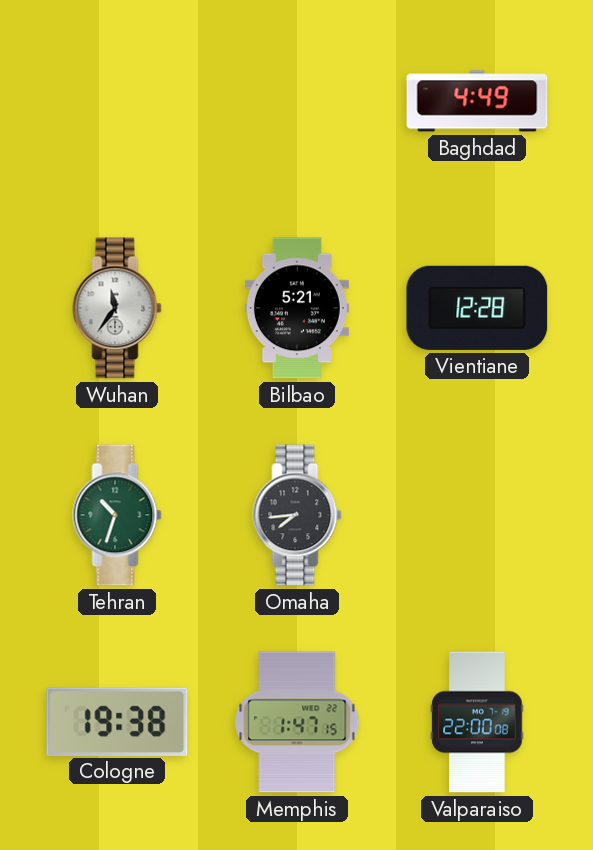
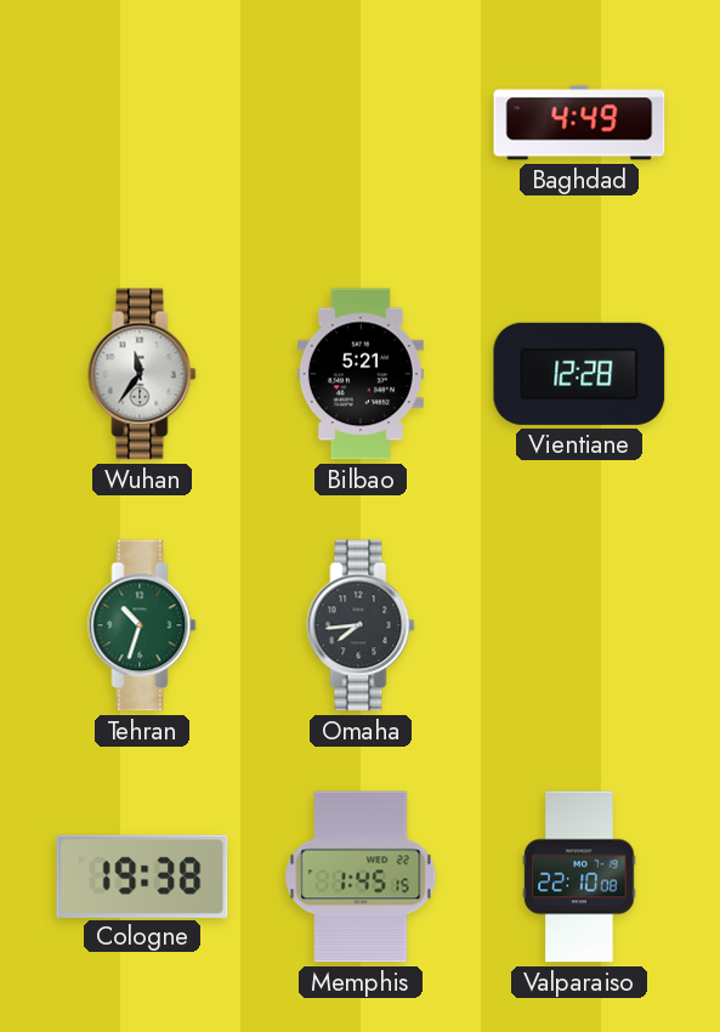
Memphis: 1:47 -> 1:45
Valparaiso: 22:00 -> 22:10
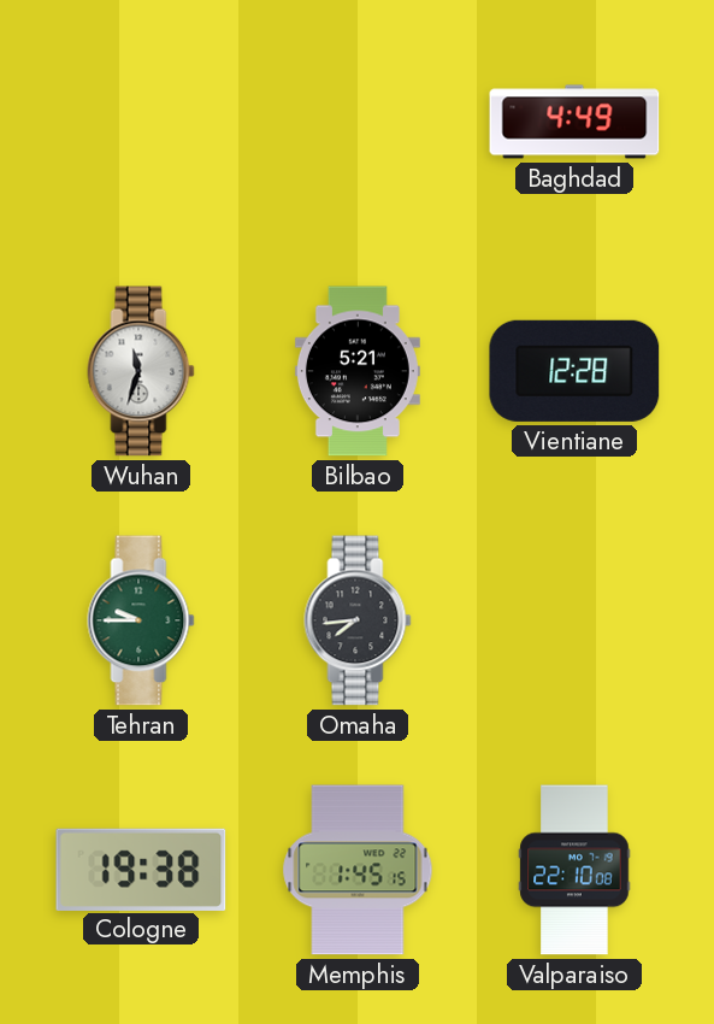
Wuhan: 11:36 -> 11:33
Tehran: 10:33 -> 9:45
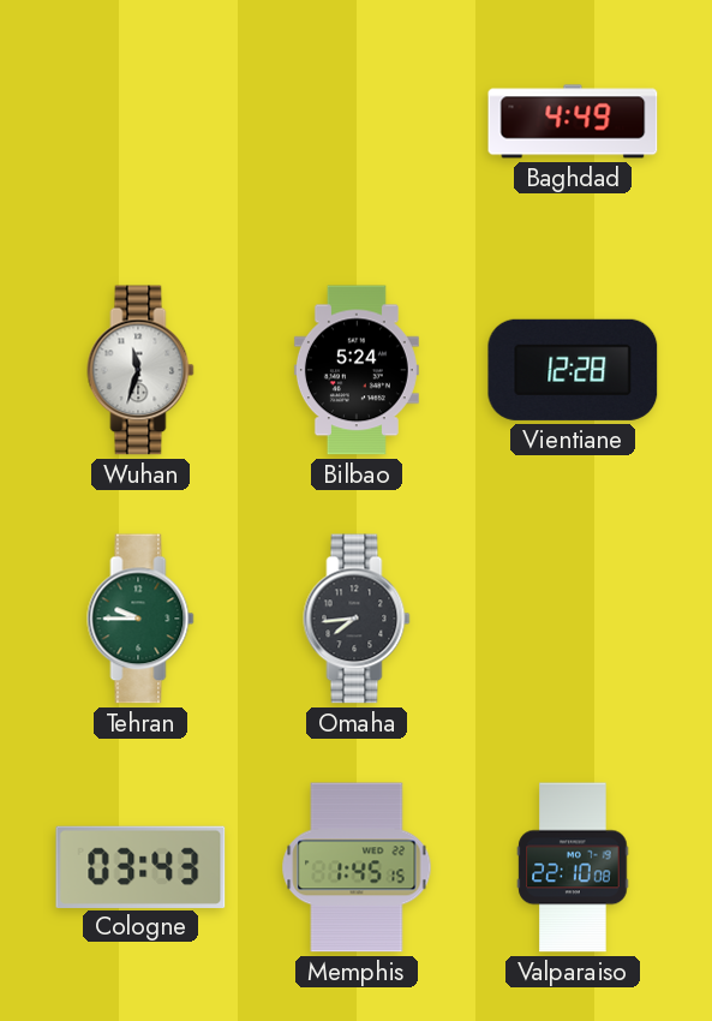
Bilbao: 5:21 -> 5:24
Cologne: 19:38 -> 03:43
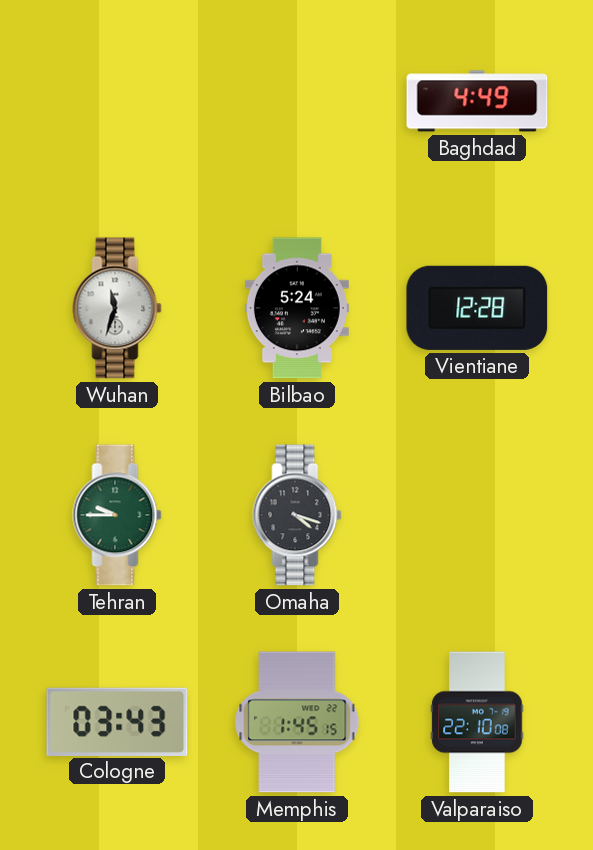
Omaha: 7:44 -> 4:18
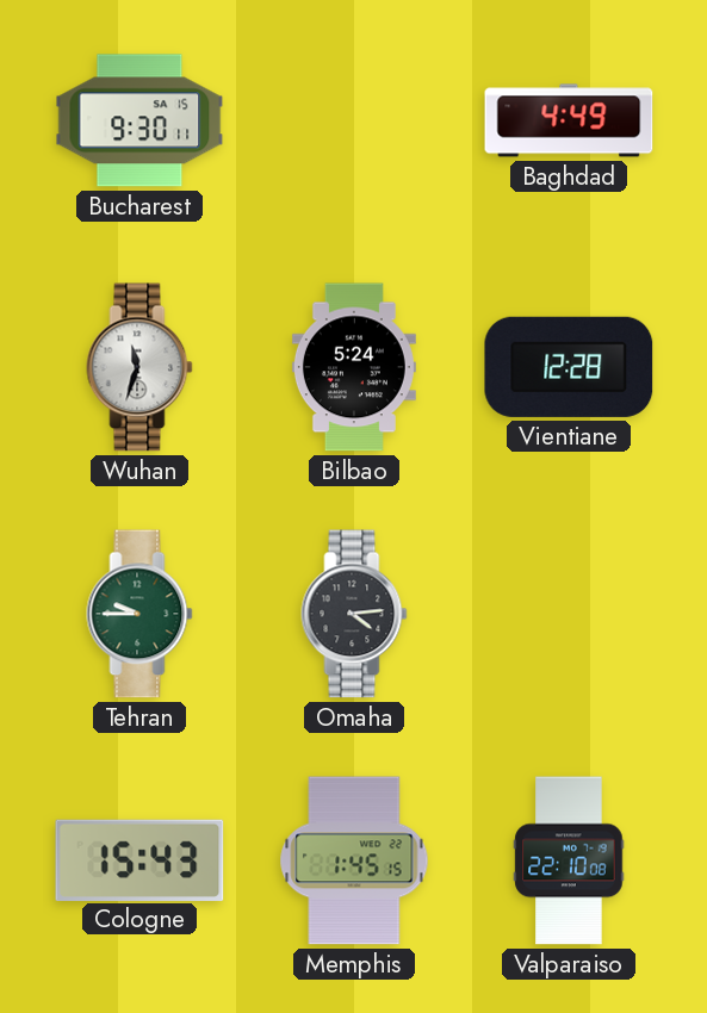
Bucharest: none -> 9:30
Omaha: 4:18 -> 4:14
Cologne: 03:43 -> 15:43
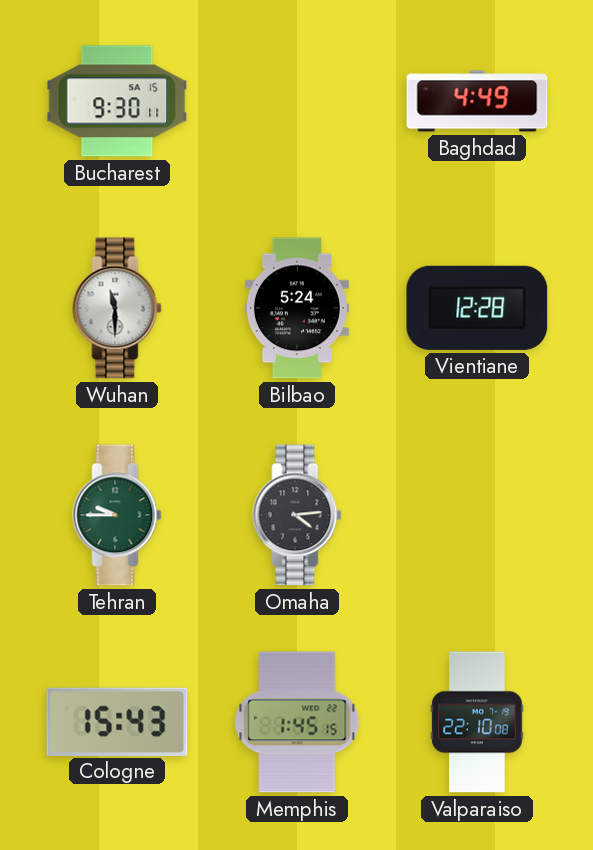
Wuhan: 11:33 -> 11:30
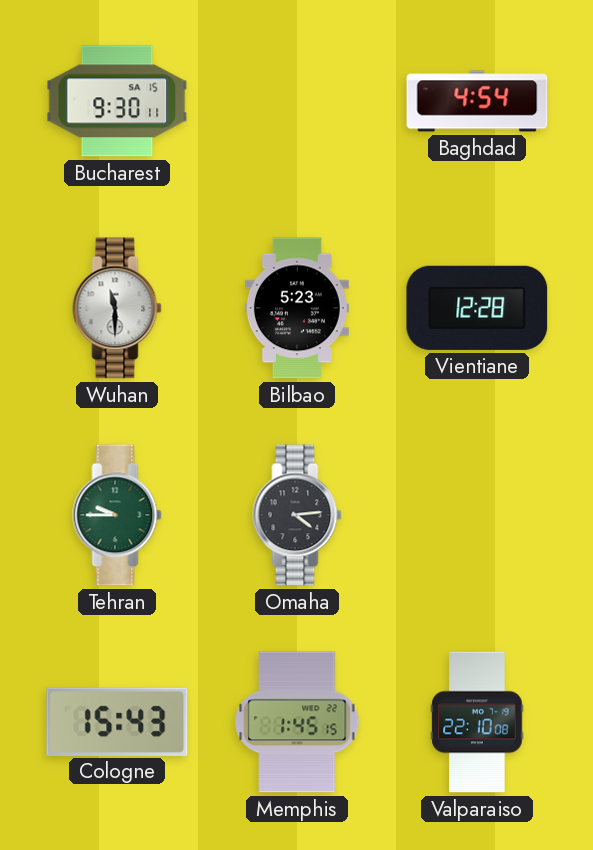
Baghdad: 4:49 -> 4:54
Bilbao: 5:24 -> 5:23
